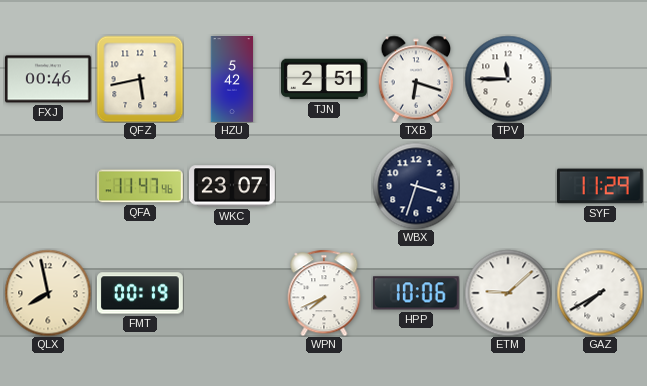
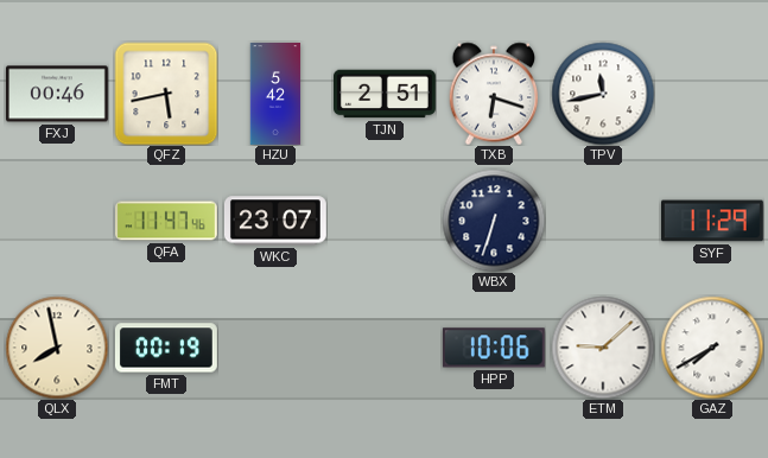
TPV: 11:45 -> 11:43
WBX: 3:33 -> 6:33
WPN: 7:41 -> none
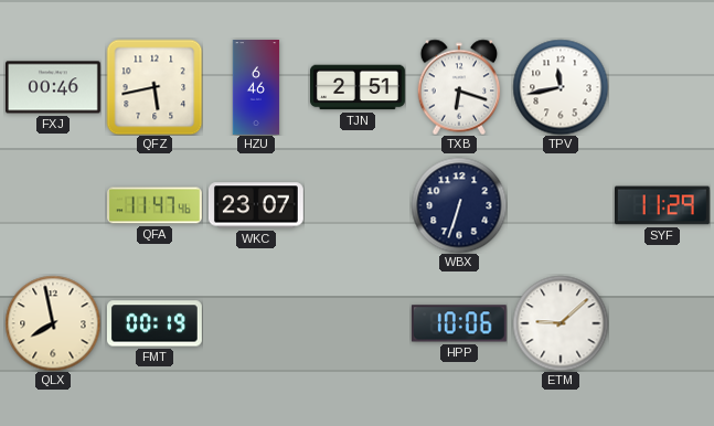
HZU: 5:42 -> 6:46
GAZ: 7:40 -> none
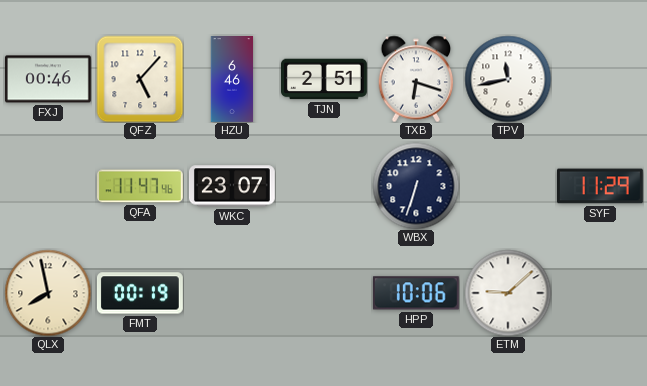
QFZ: 5:43 -> 5:07
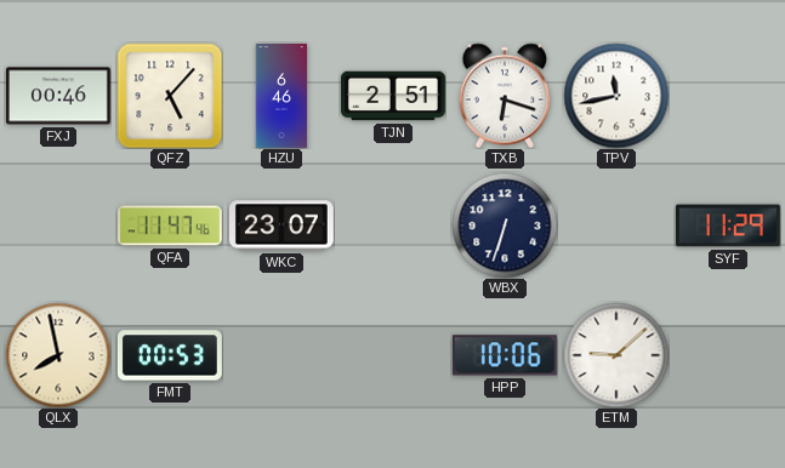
FMT: 00:19 -> 00:53
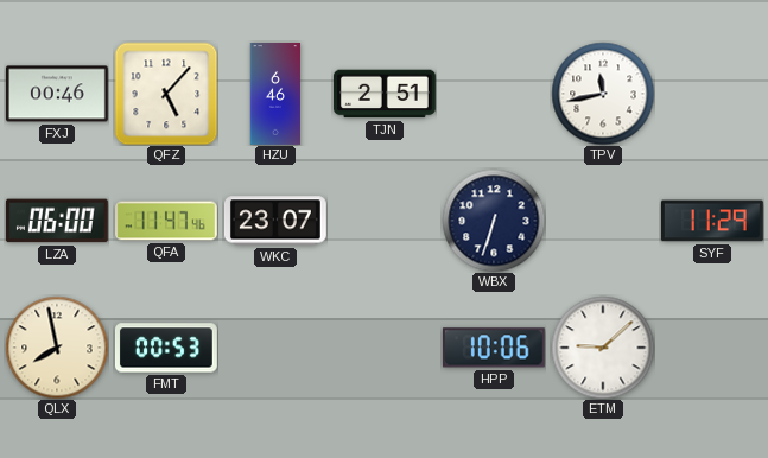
TXB: 6:18 -> none
LZA: none -> 06:00
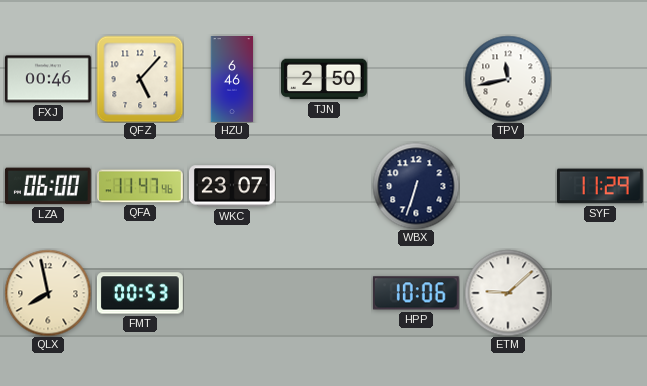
TJN: 2:51 -> 2:50
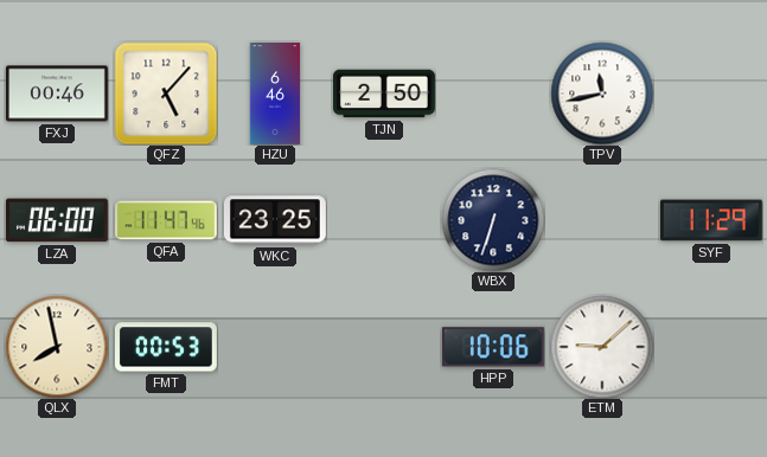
WKC: 23:07 -> 23:25
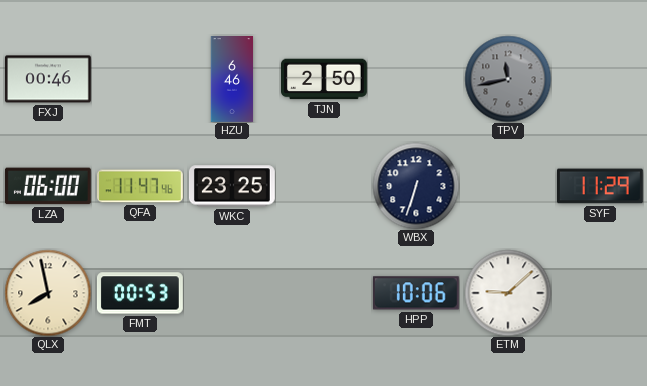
QFZ: 5:07 -> none
TPV dial: white -> grey
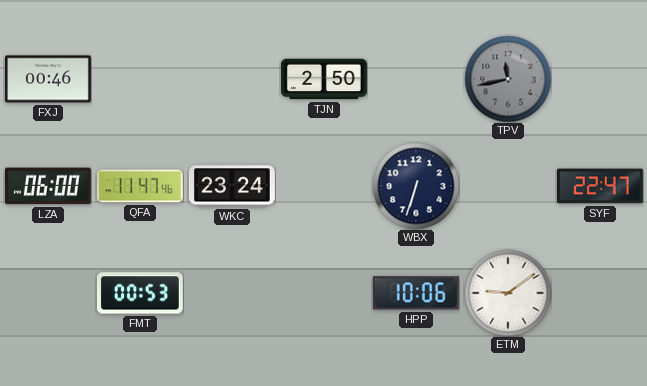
HZU: 6:46 -> none
WKC: 23:25 -> 23:24
SYF: 11:29 -> 22:47
QLX: 7:58 -> none
ETM: 9:08 -> 9:09
